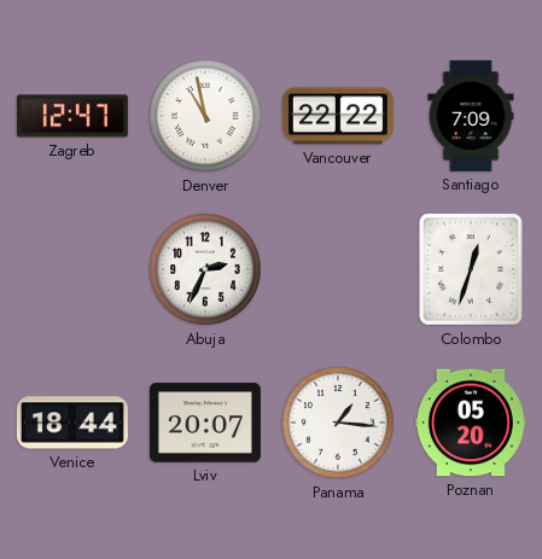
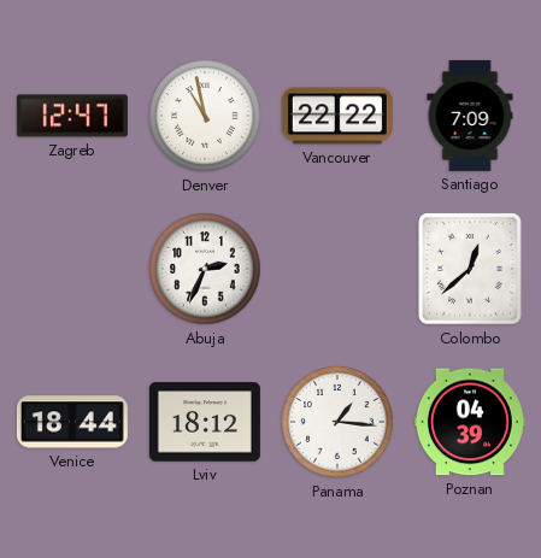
Colombo: 12:33 -> 12:38
Lviv: 20:07 -> 18:12
Poznan: 05:20 -> 04:39
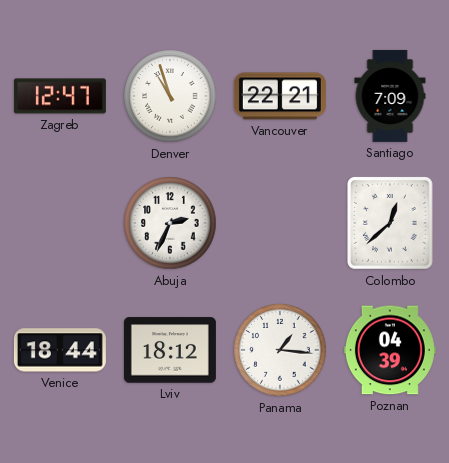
Denver: 10:58 -> 10:57
Vancouver: 22:22 -> 22:21
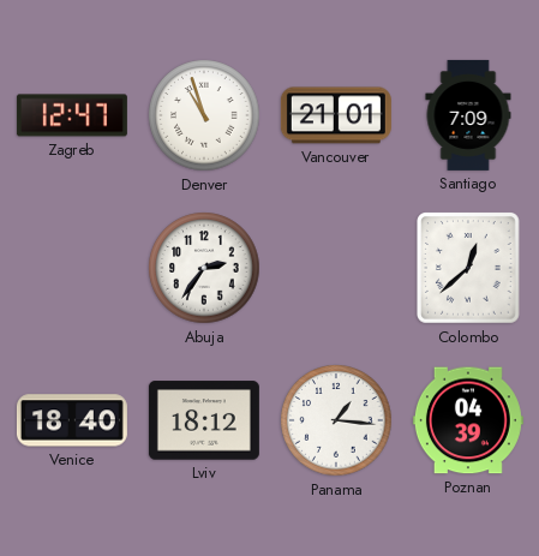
Vancouver: 22:21 -> 21:01
Abuja: 2:34 -> 2:36
Venice: 18:44 -> 18:40
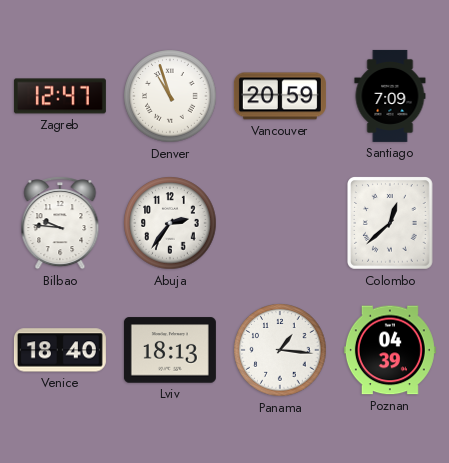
Vancouver: 21:01 -> 20:59
Bilbao: none -> 9:46
Lviv: 18:12 -> 18:13
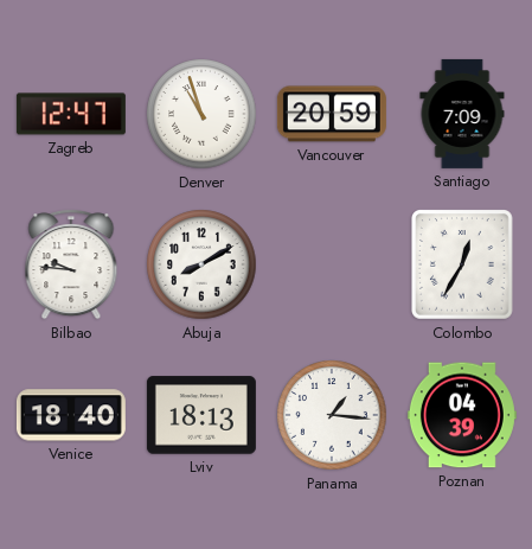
Abuja: 2:36 -> 8:10
Colombo: 12:38 -> 12:35
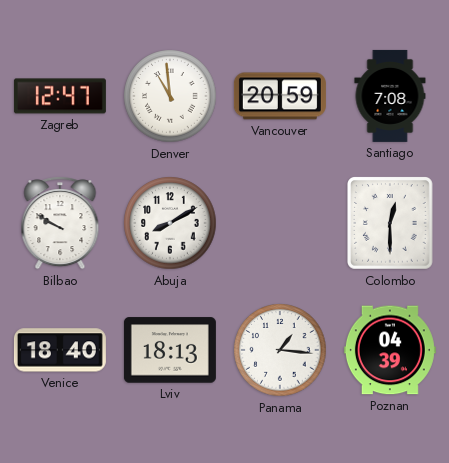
Denver: 10:57 -> 10:59
Santiago: 7:09 -> 7:08
Bilbao: 9:46 -> 9:50
Colombo: 12:35 -> 12:30
